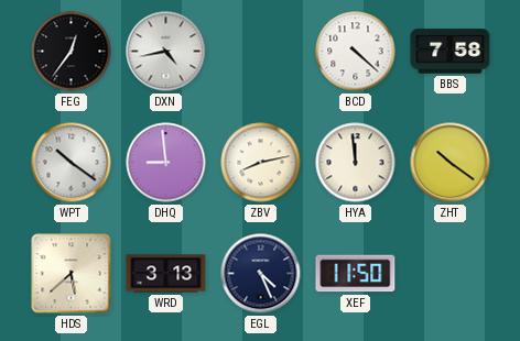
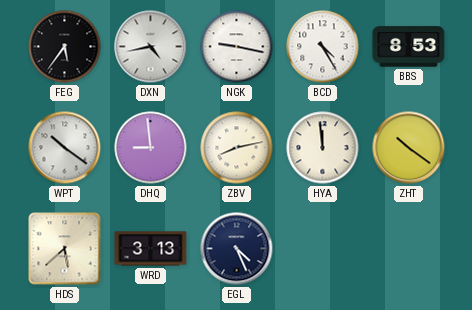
FEG: 12:36 -> 5:36
NGK: none -> 9:17
BCD: 4:22 -> 4:25
BBS: 7:58 -> 8:53
XEF: 11:50 -> none
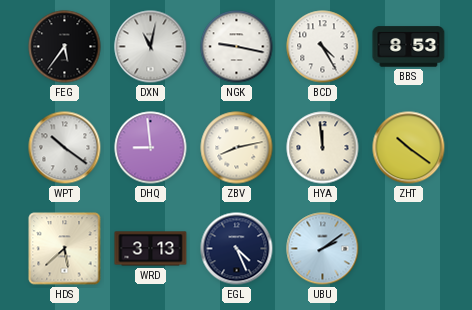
DXN: 4:43 -> 11:02
UBU: none -> 2:09
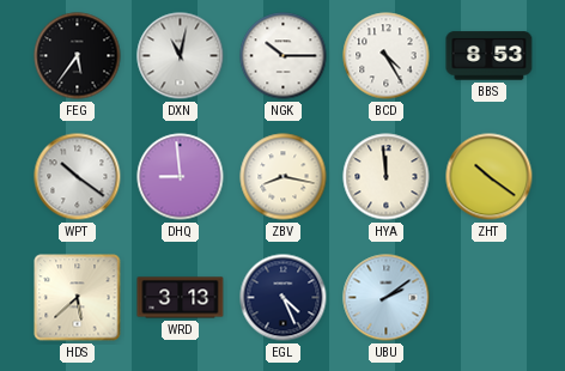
NGK: 9:17 -> 10:15
ZBV: 8:13 -> 8:17
